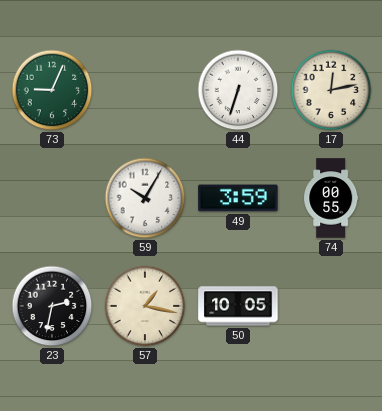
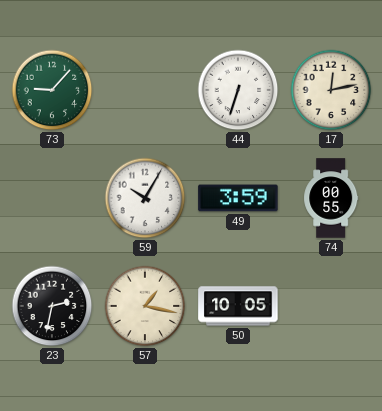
73: 9:04 -> 9:07
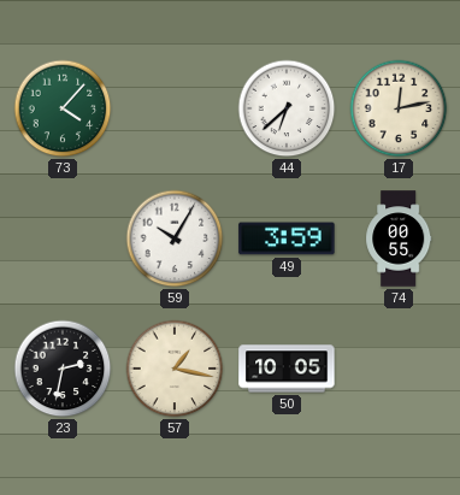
73: 9:07 -> 4:07
44: 6:33 -> 6:38
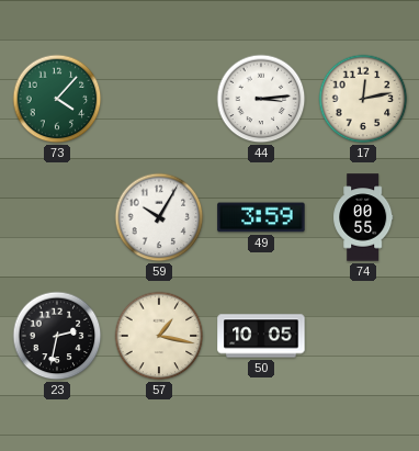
44: 6:38 -> 3:14
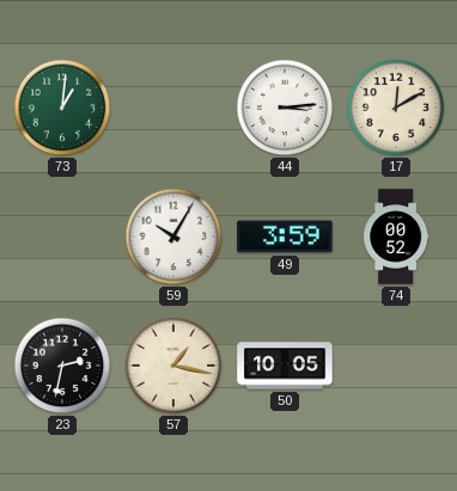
73: 4:07 -> 1:01
17: 12:13 -> 12:10
74: 00:55 -> 00:52
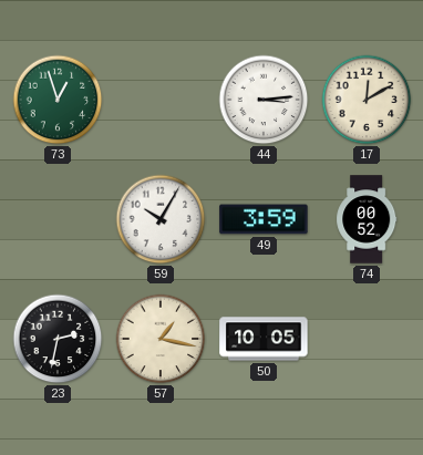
73: 1:01 -> 12:57
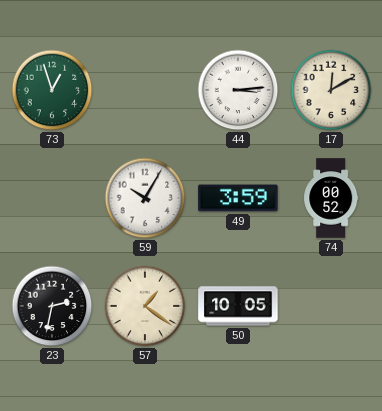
57: 1:17 -> 1:21
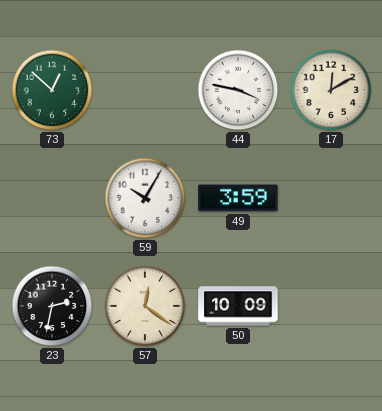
73: 12:57 -> 12:52
44: 3:14 -> 3:47
74: 00:52 -> none
57: 1:21 -> 12:21
50: 10:05 -> 10:09
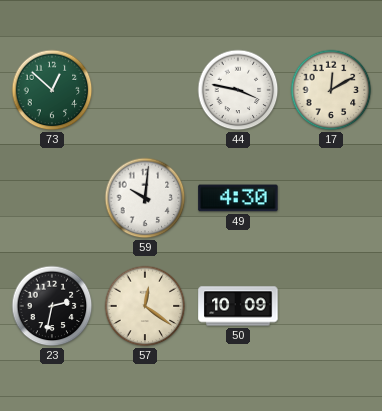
59: 10:05 -> 10:01
49: 3:59 -> 4:30
